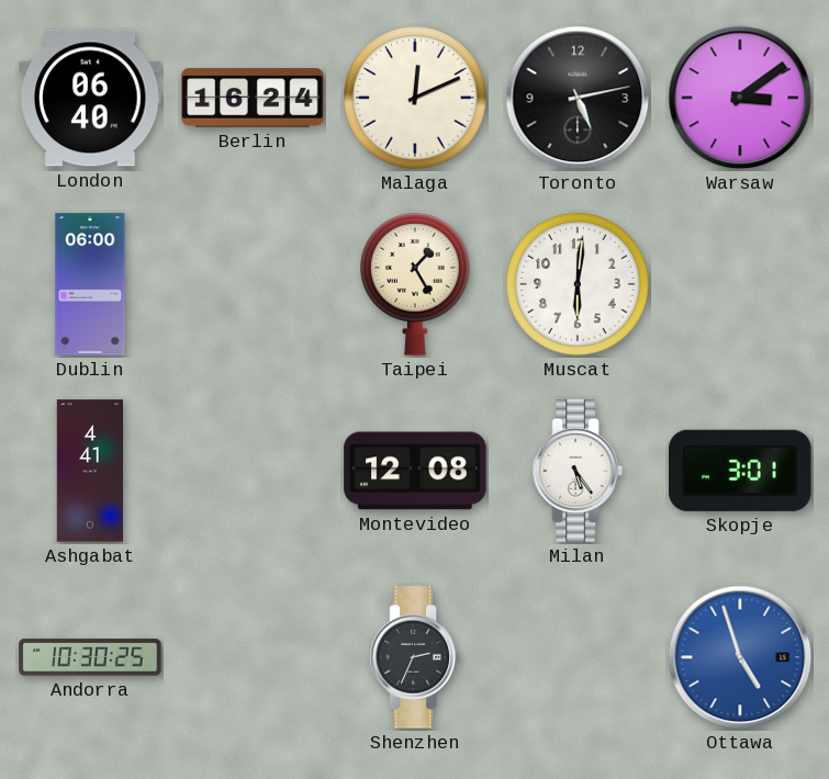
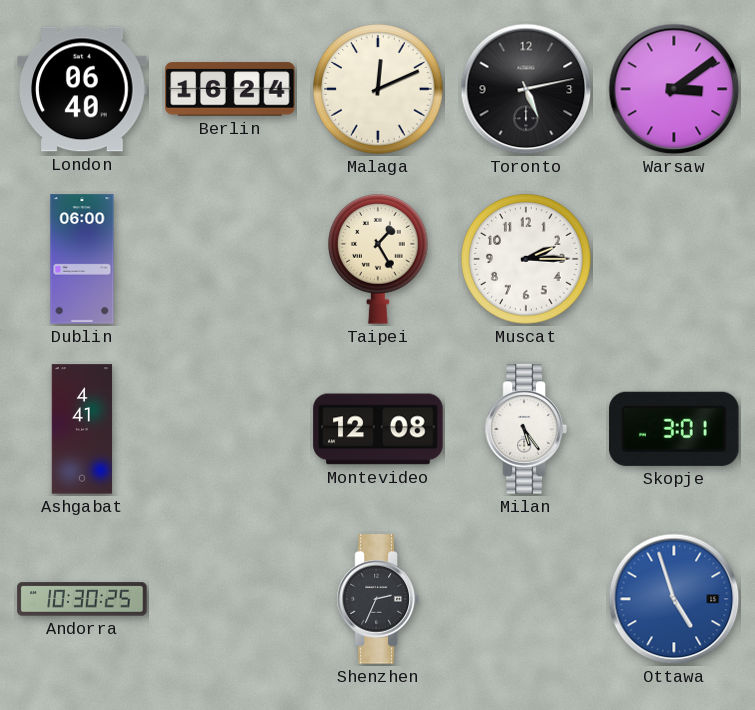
Muscat: 6:01 -> 2:15
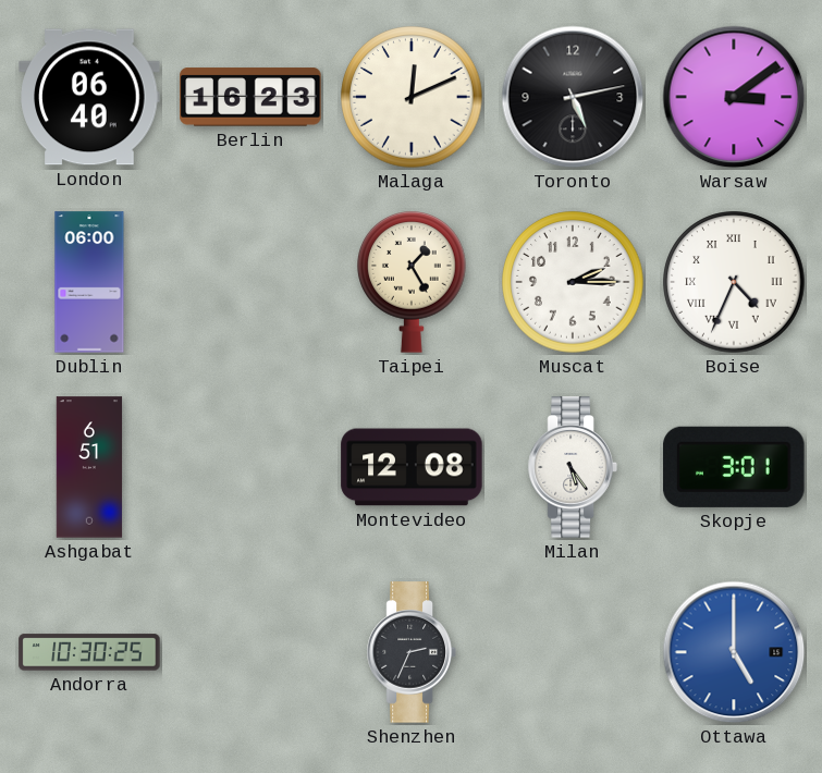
Berlin: 16:24 -> 16:23
Boise: none -> 4:34
Ashgabat: 4:41 -> 6:51
Ottawa: 4:57 -> 5:00
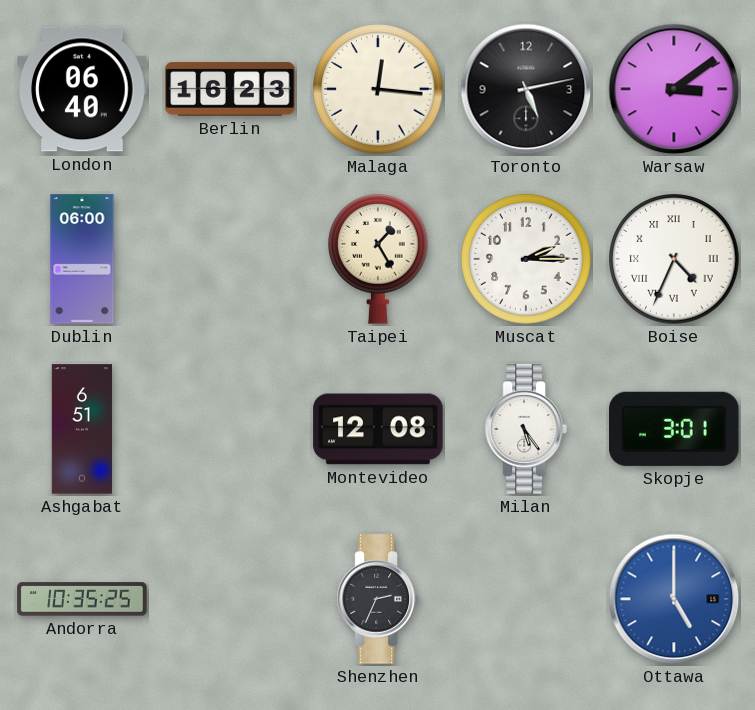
Malaga: 12:11 -> 12:16
Andorra: 10:30 -> 10:35
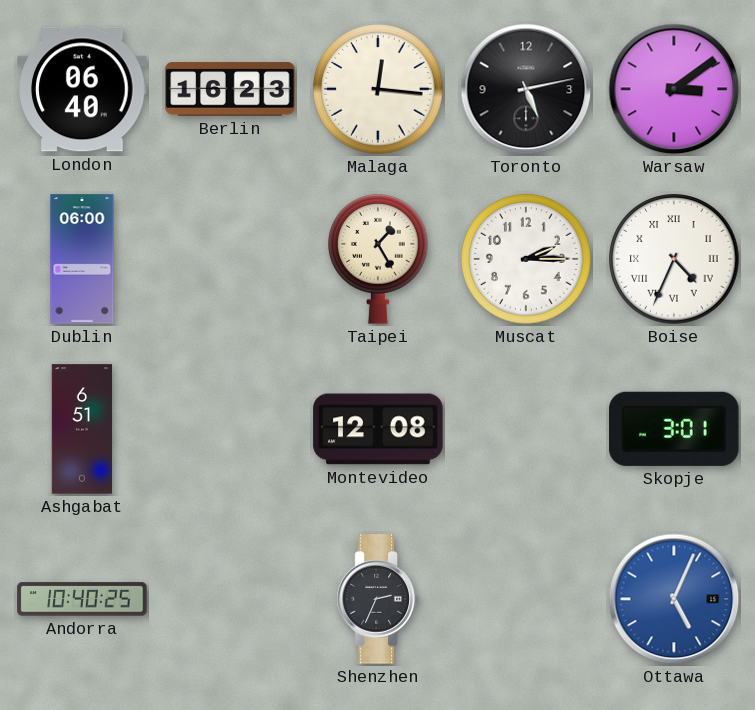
Milan: 5:24 -> none
Andorra: 10:35 -> 10:40
Ottawa: 5:00 -> 5:04
